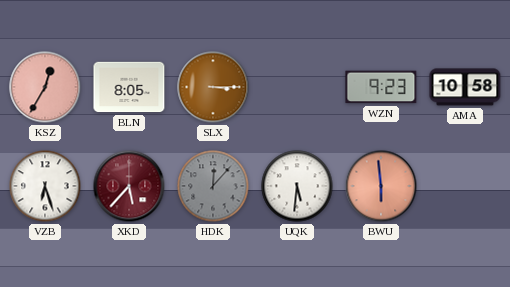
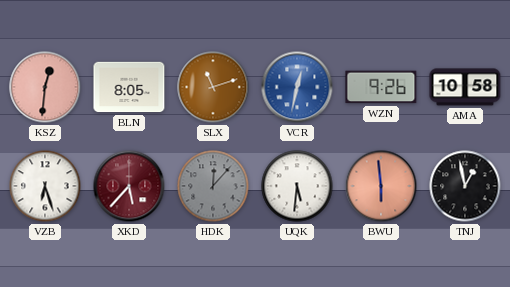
KSZ: 12:35 -> 12:31
SLX: 3:15 -> 11:12
VCR: none -> 12:32
WZN: 9:23 -> 9:26
TNJ: none -> 12:58
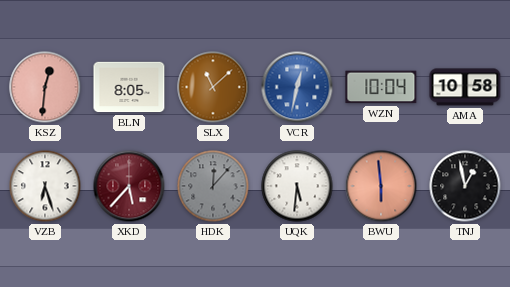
SLX: 11:12 -> 11:08
WZN: 9:26 -> 10:04
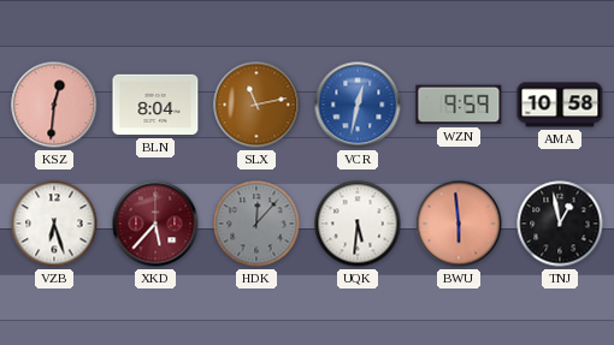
BLN: 8:05 -> 8:04
SLX: 11:08 -> 11:13
WZN: 10:04 -> 9:59
